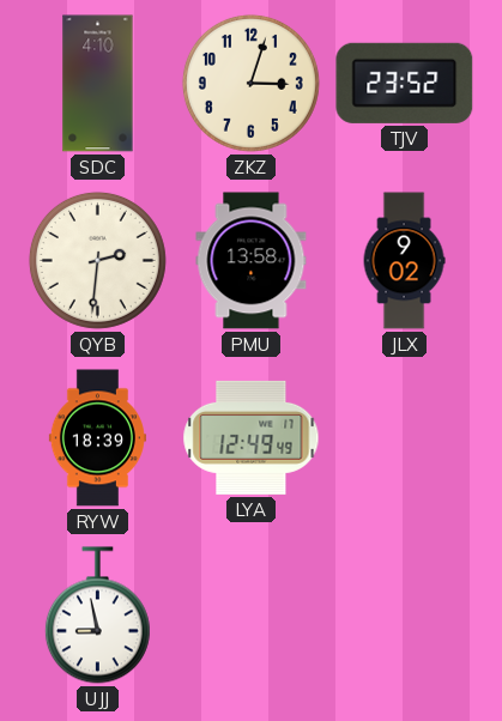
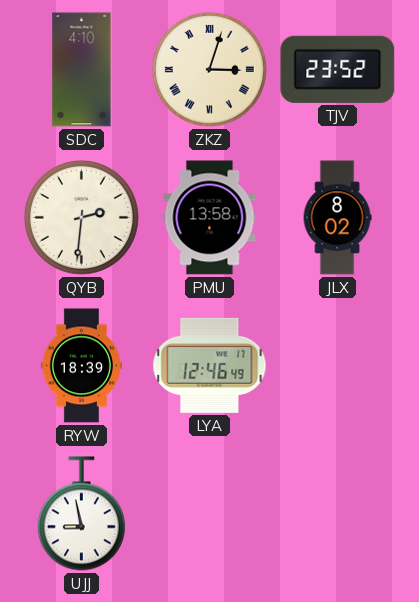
ZKZ numerals: Arabic -> Roman
JLX: 9:02 -> 8:02
LYA: 12:49 -> 12:46
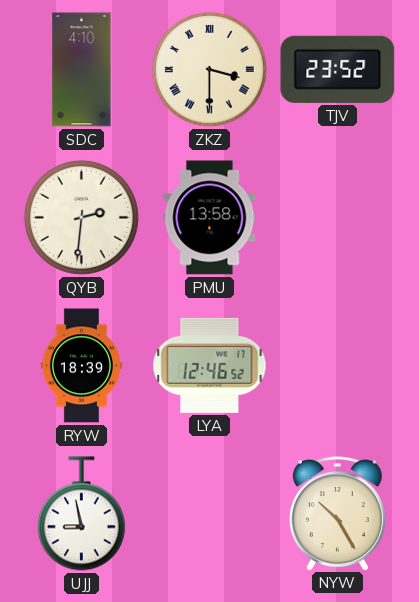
ZKZ: 3:03 -> 3:30
JLX: 8:02 -> none
LYA: 12:46:49 -> 12:46:52
NYW: none -> 10:25
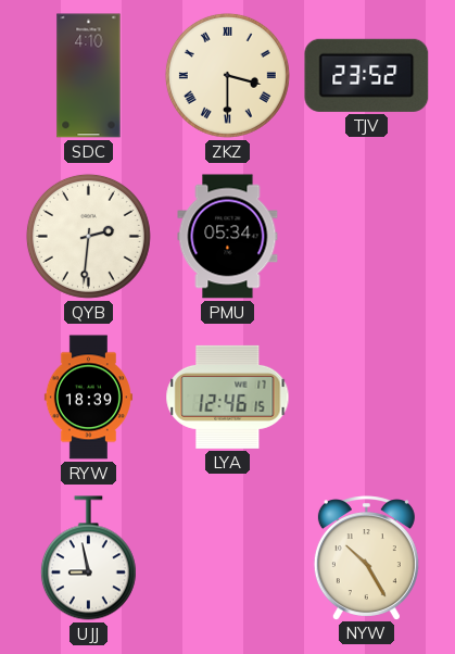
PMU: 13:58 -> 05:34
LYA: 12:46:52 -> 12:46:15
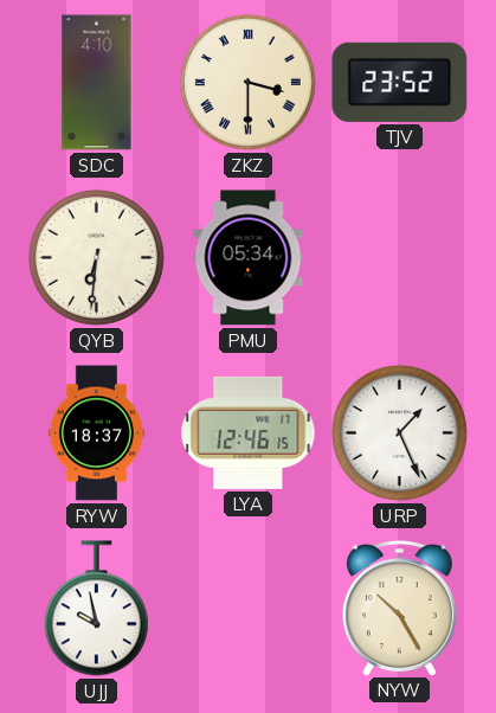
QYB: 2:31 -> 6:31
RYW: 18:39 -> 18:37
URP: none -> 1:26
UJJ: 8:58 -> 9:58
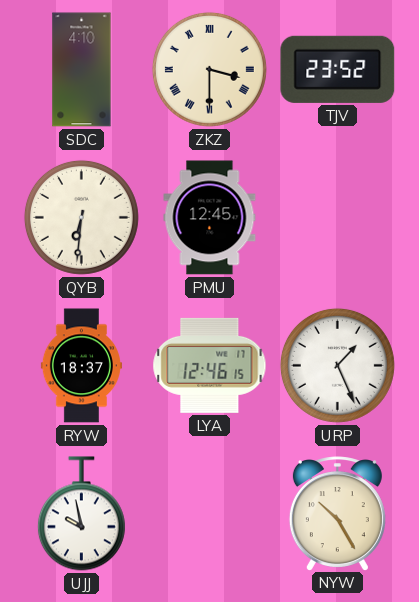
PMU: 05:34 -> 12:45
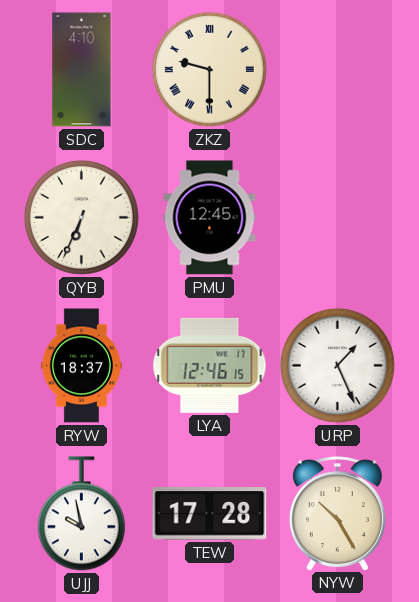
ZKZ: 3:30 -> 9:30
TJV: 23:52 -> none
QYB: 6:31 -> 6:34
TEW: none -> 17:28
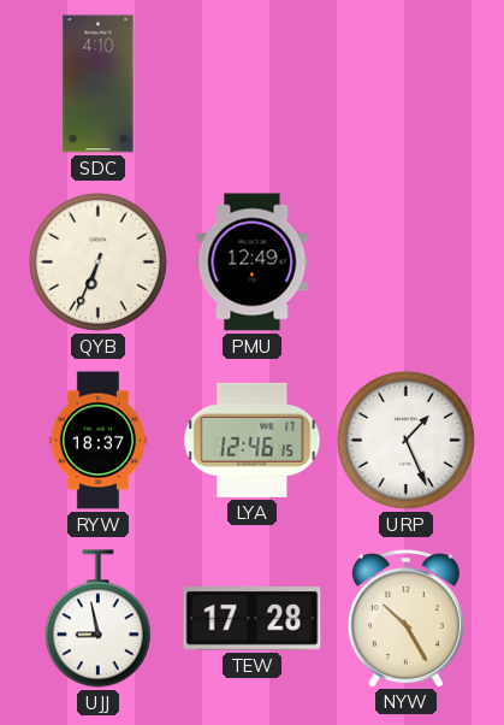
ZKZ: 9:30 -> none
PMU: 12:45 -> 12:49
UJJ: 9:58 -> 8:58
